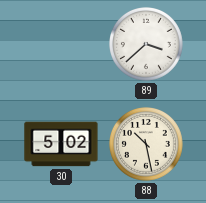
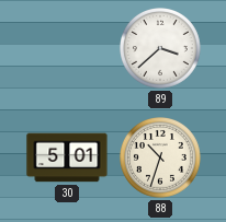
30: 5:02 -> 5:01
88: 10:28 -> 10:33
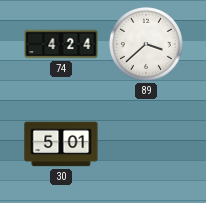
74: none -> 4:24
88: 10:33 -> none
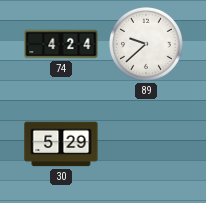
89: 3:38 -> 9:38
30: 5:01 -> 5:29
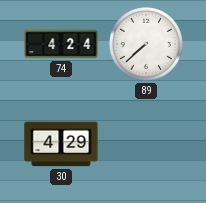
89: 9:38 -> 7:38
30: 5:29 -> 4:29
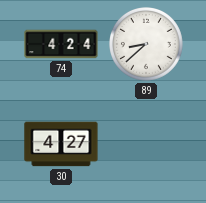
89: 7:38 -> 8:38
30: 4:29 -> 4:27
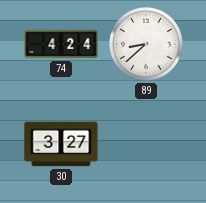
30: 4:27 -> 3:27
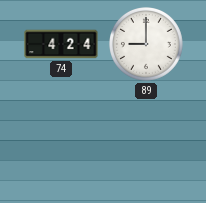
89: 8:38 -> 9:00
30: 3:27 -> none
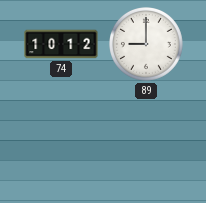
74: 4:24 -> 10:12
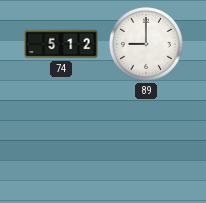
74: 10:12 -> 5:12
